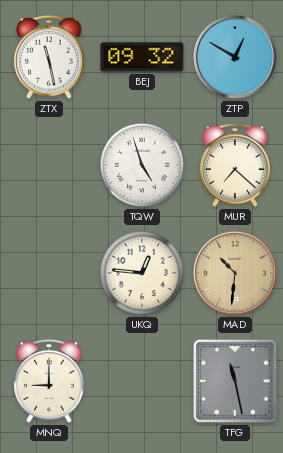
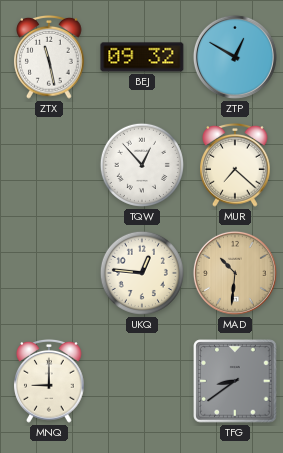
TQW: 4:57 -> 12:53
TFG: 11:28 -> 8:39
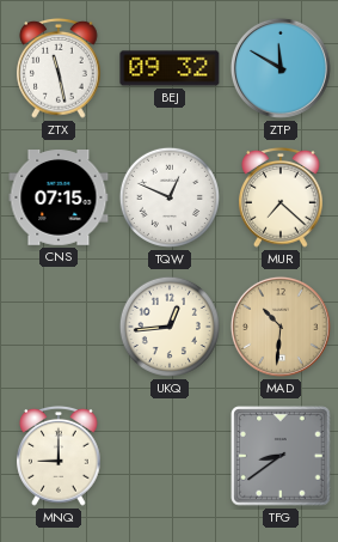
ZTP: 12:50 -> 11:50
CNS: none -> 07:15
TQW: 12:53 -> 12:49
UKQ: 12:46 -> 12:44
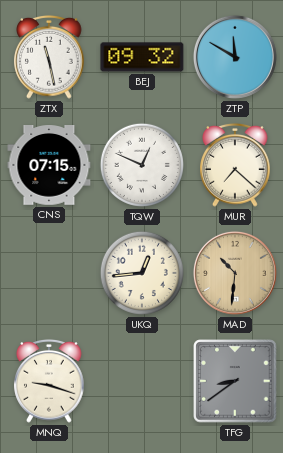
MNQ: 9:00 -> 9:18
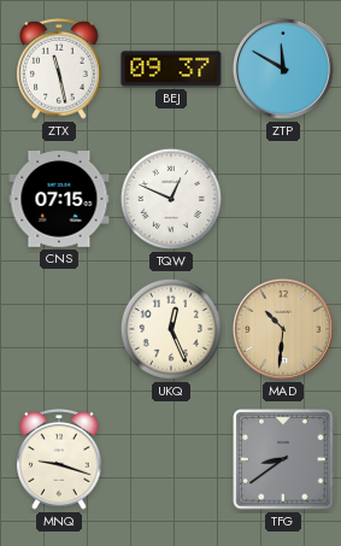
BEJ: 09:32 -> 09:37
MUR: 7:22 -> none
UKQ: 12:44 -> 12:26
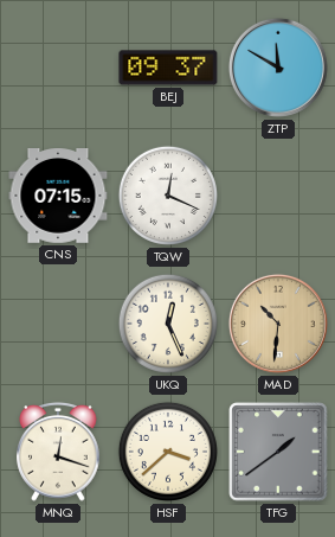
ZTX: 11:28 -> none
TQW: 12:49 -> 12:19
MNQ: 9:18 -> 12:18
HSF: none -> 3:38
TFG: 8:39 -> 1:39
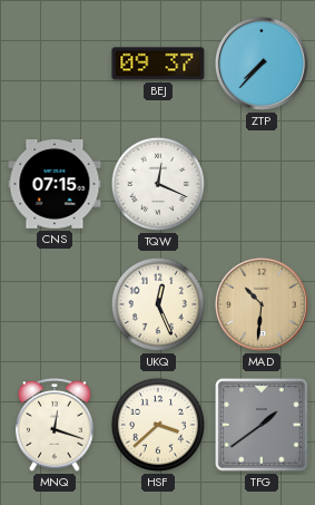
ZTP: 11:50 -> 7:37
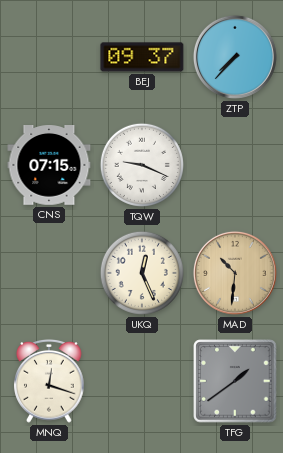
TQW: 12:19 -> 9:19
HSF: 3:38 -> none
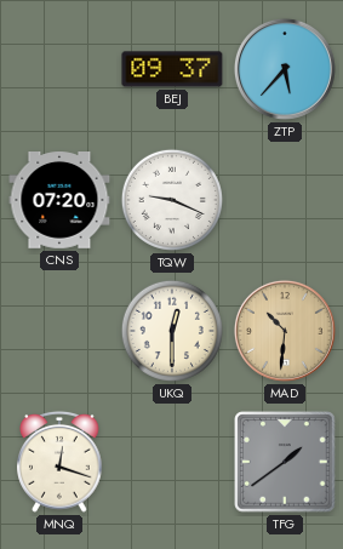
ZTP: 7:37 -> 5:37
CNS: 07:15 -> 07:20
UKQ: 12:26 -> 12:30
